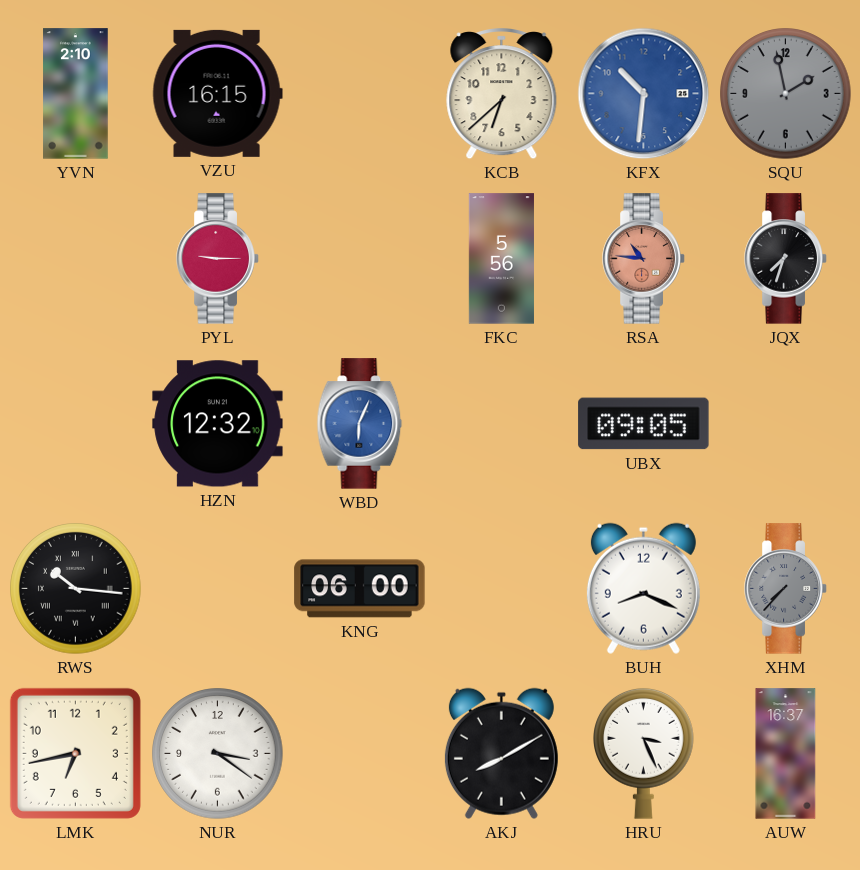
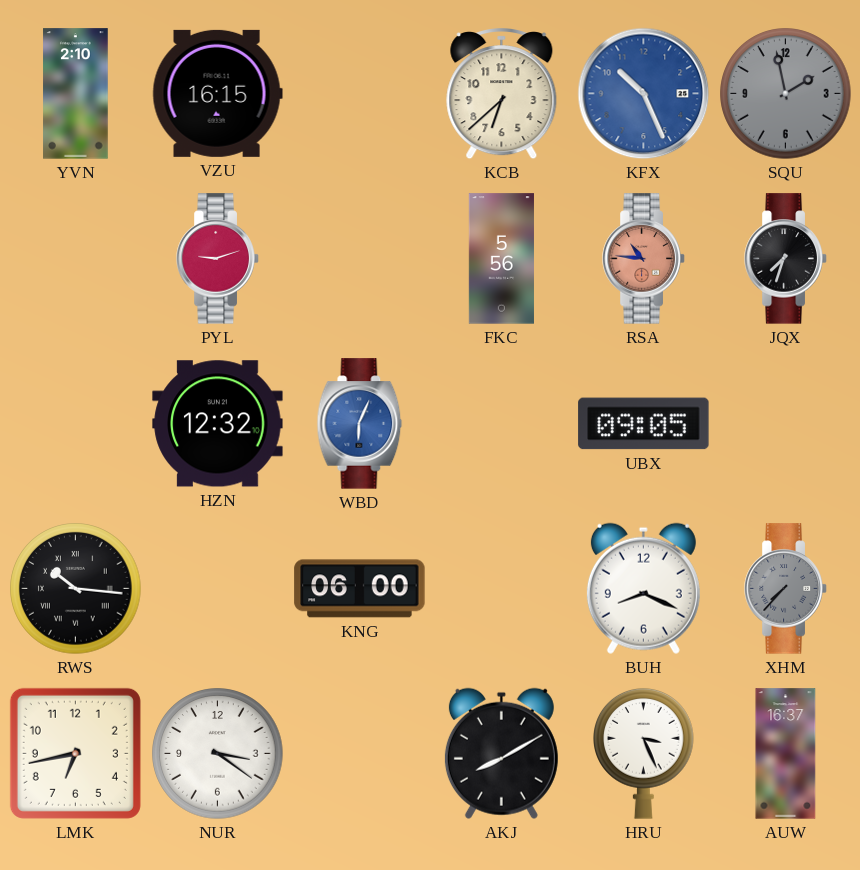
KFX: 10:31 -> 10:26
PYL: 9:15 -> 9:12
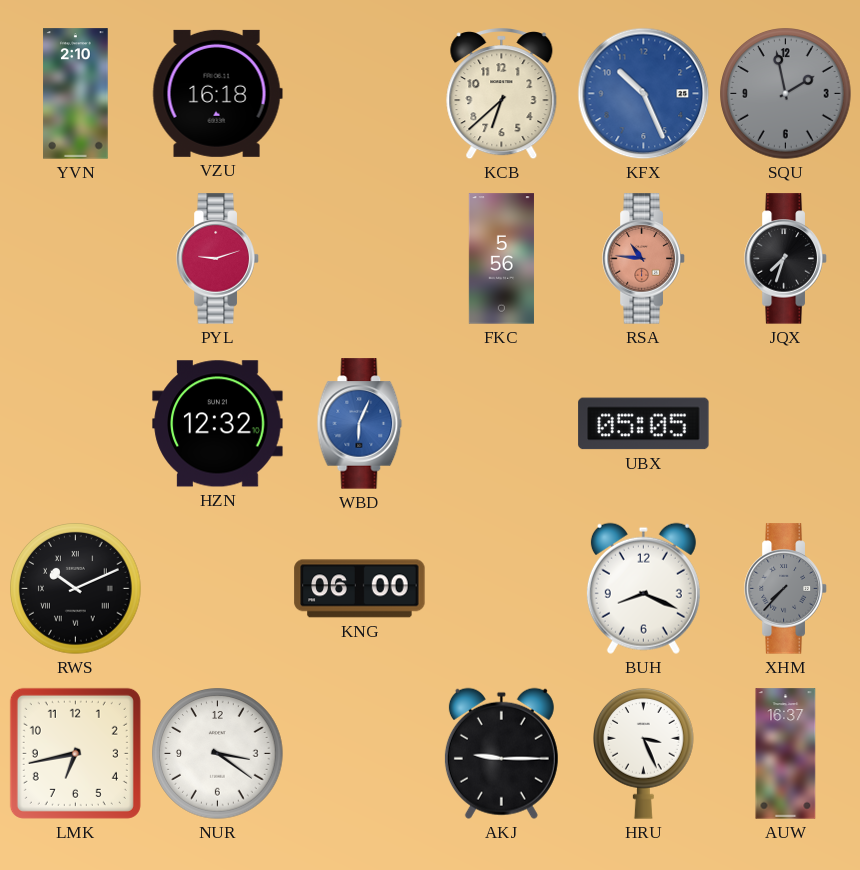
VZU: 16:15 -> 16:18
UBX: 09:05 -> 05:05
RWS: 10:16 -> 10:11
AKJ: 8:10 -> 9:15
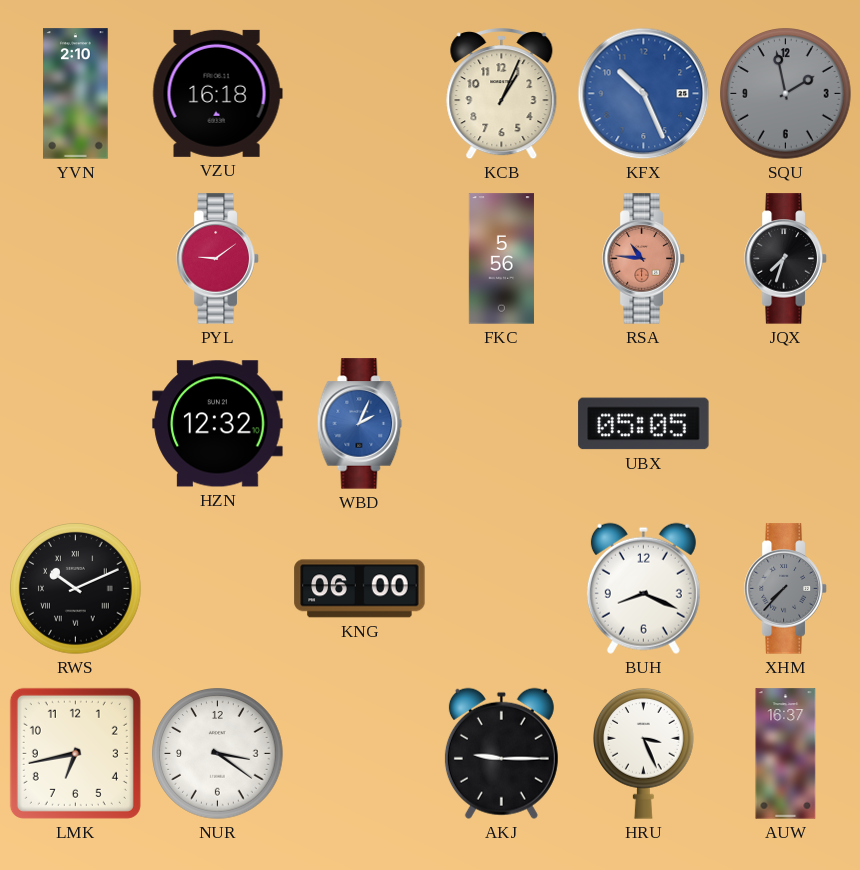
KCB: 6:38 -> 1:04
PYL: 9:12 -> 9:09
WBD: 6:04 -> 2:04
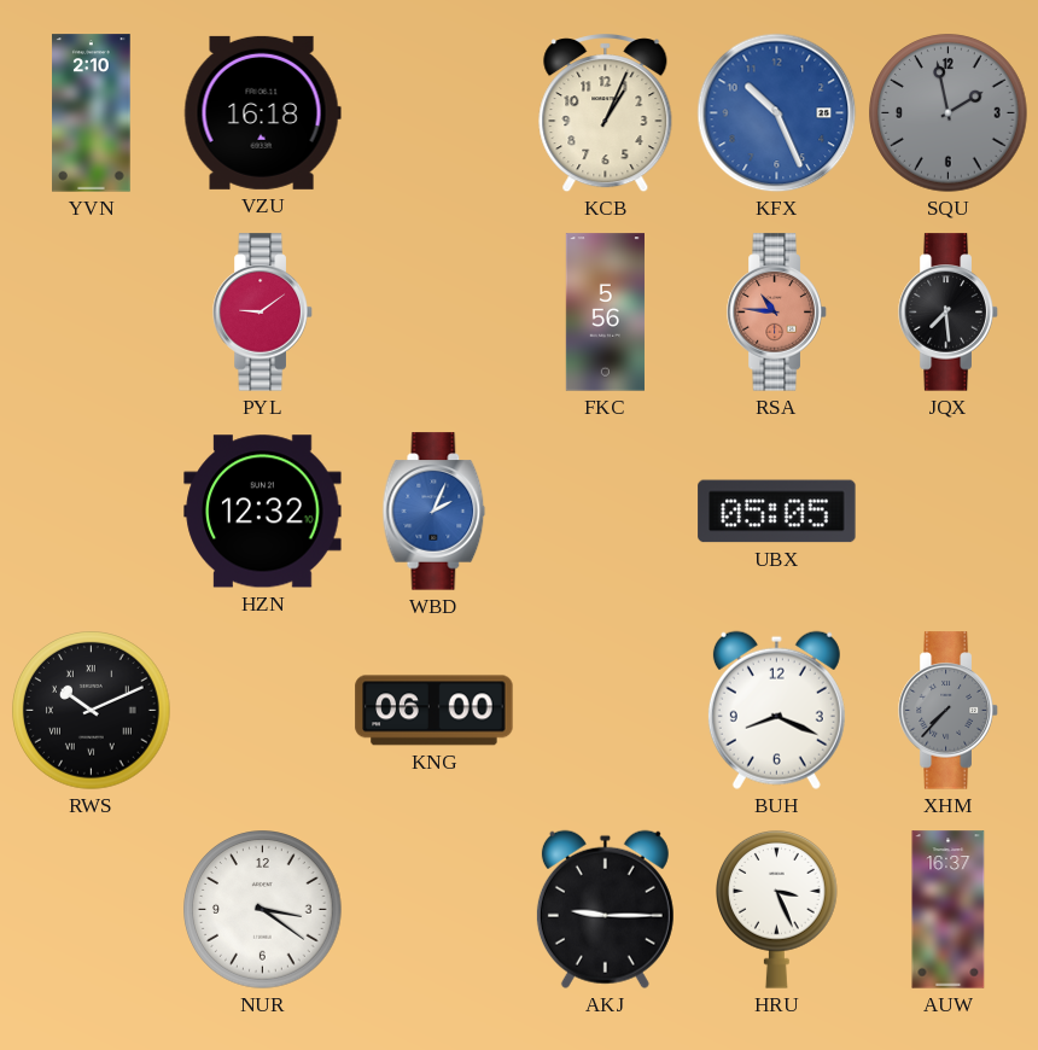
JQX: 7:33 -> 7:29
LMK: 6:43 -> none
